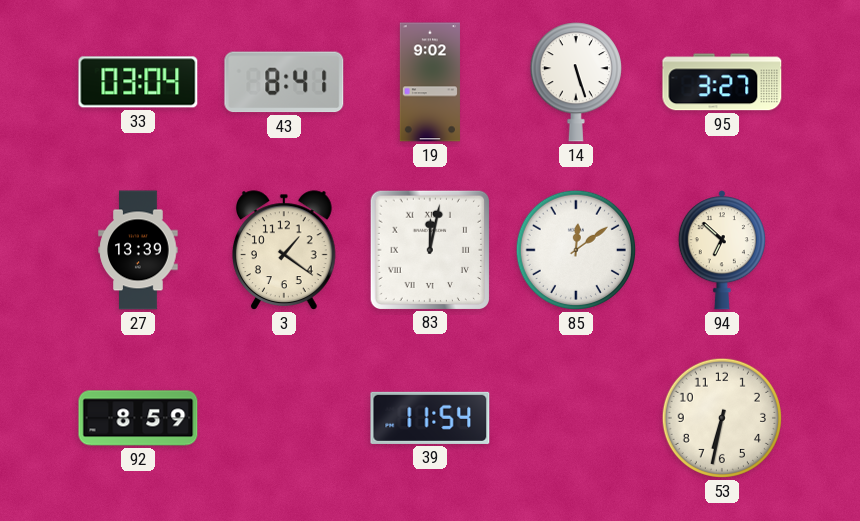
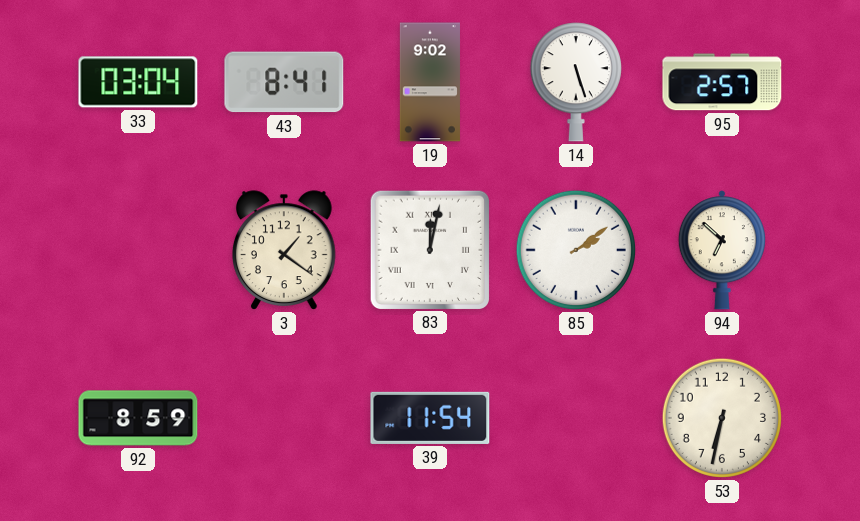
95: 3:27 -> 2:57
27: 13:39 -> none
85: 12:09 -> 2:09
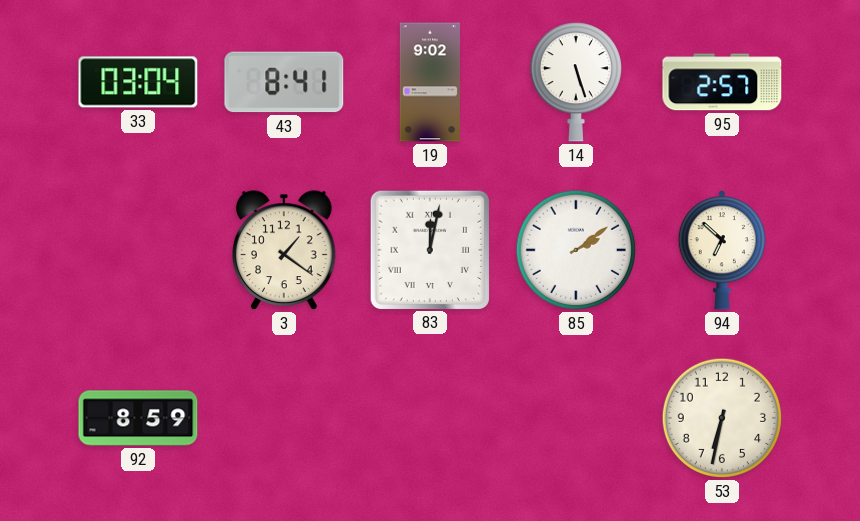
39: 11:54 -> none
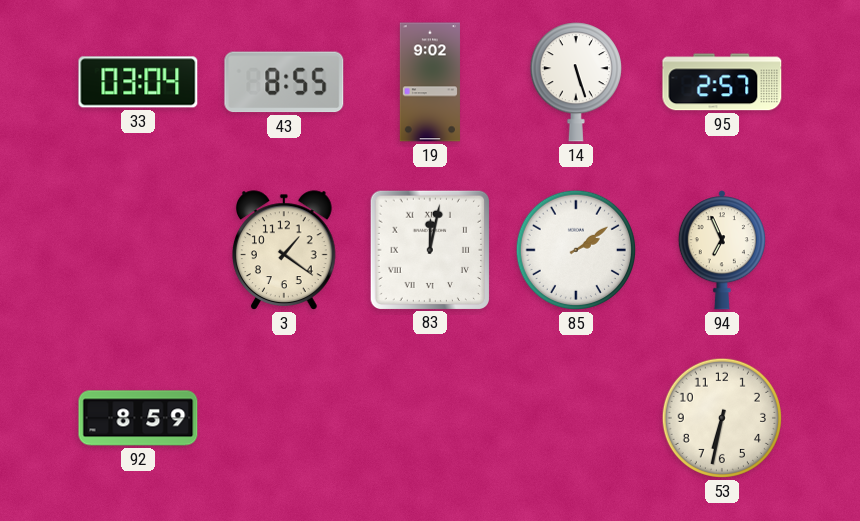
43: 8:41 -> 8:55
94: 6:52 -> 6:56
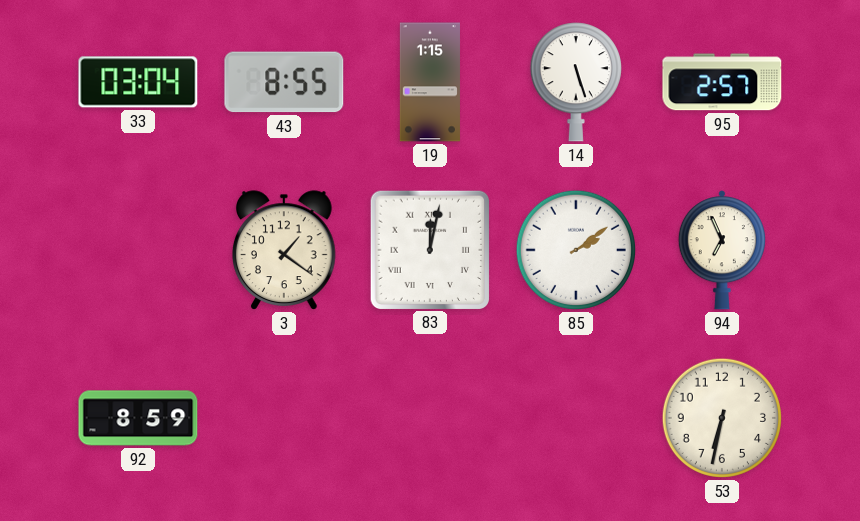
19: 9:02 -> 1:15
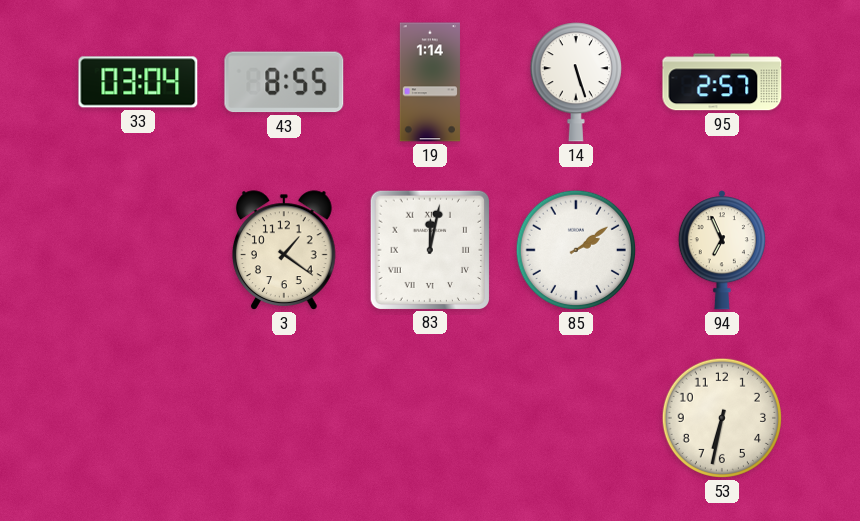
19: 1:15 -> 1:14
92: 8:59 -> none
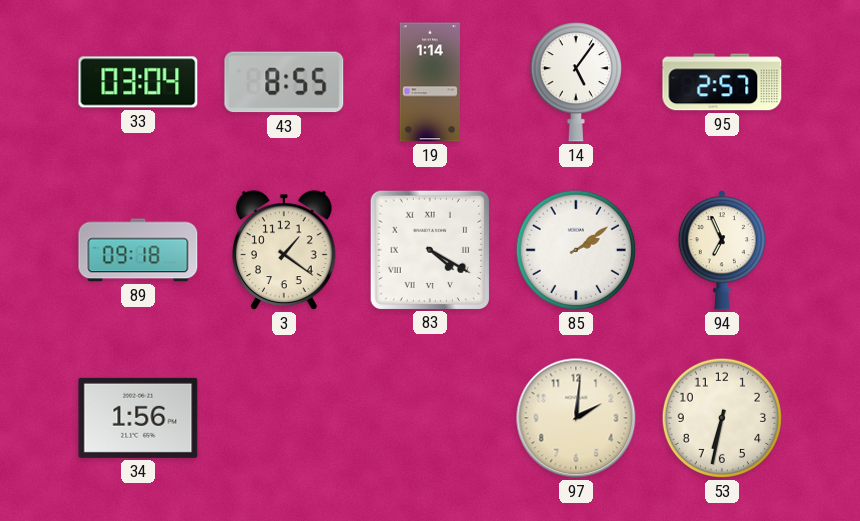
14: 5:27 -> 5:06
89: none -> 09:18
83: 12:02 -> 4:20
34: none -> 1:56
97: none -> 2:01
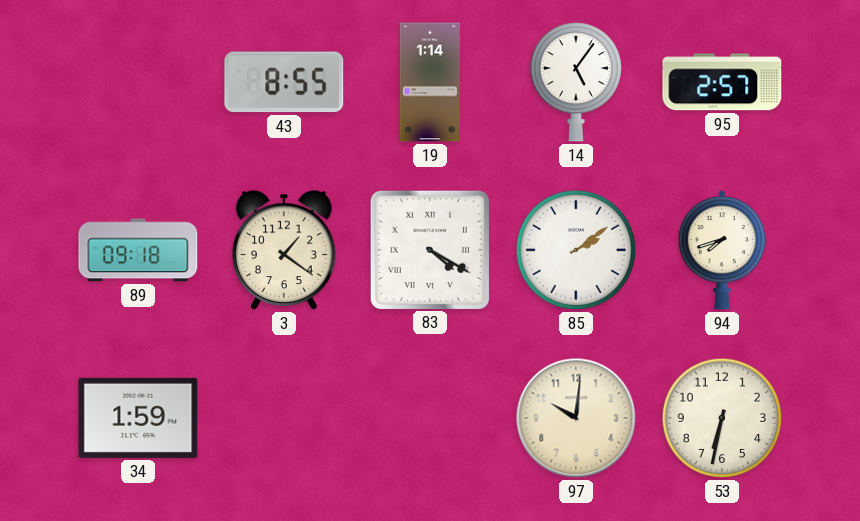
33: 03:04 -> none
94: 6:56 -> 7:42
34: 1:56 -> 1:59
97: 2:01 -> 10:01
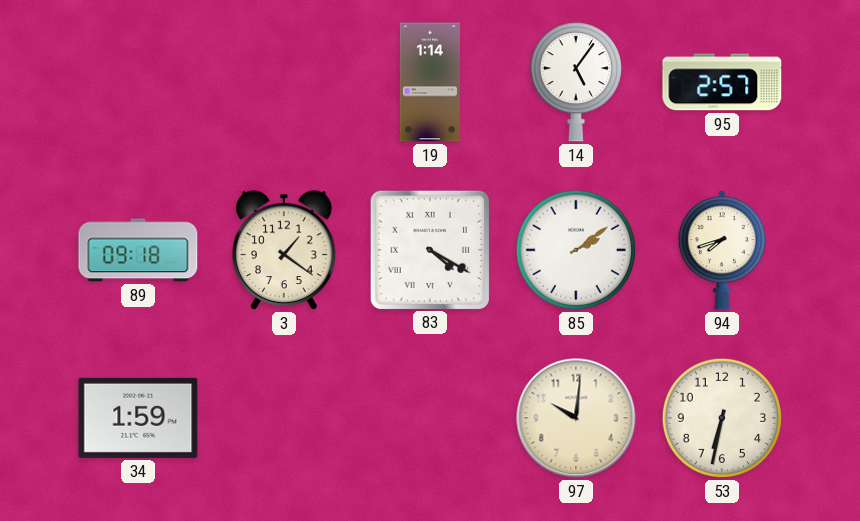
43: 8:55 -> none
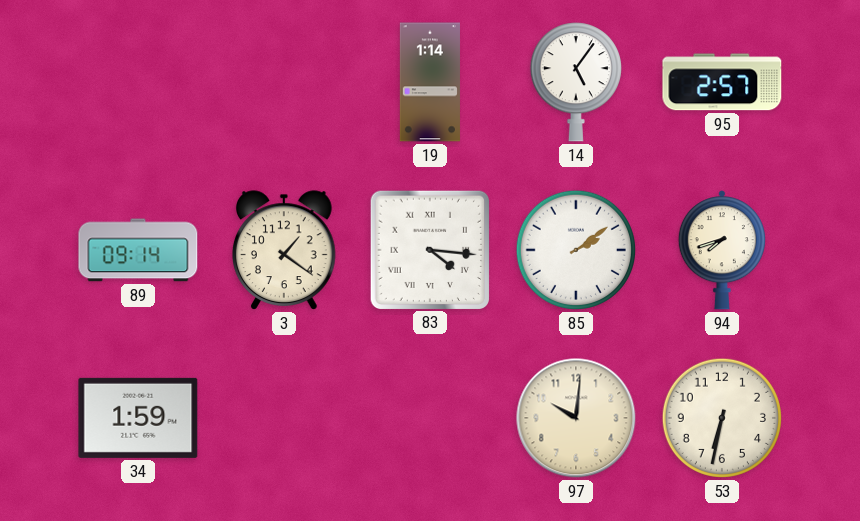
89: 09:18 -> 09:14
83: 4:20 -> 4:16
